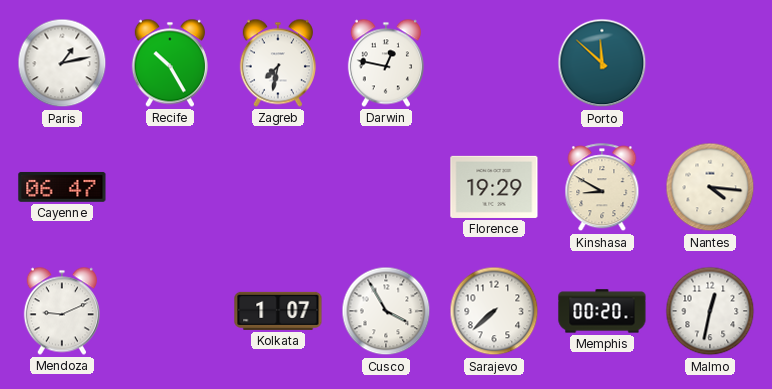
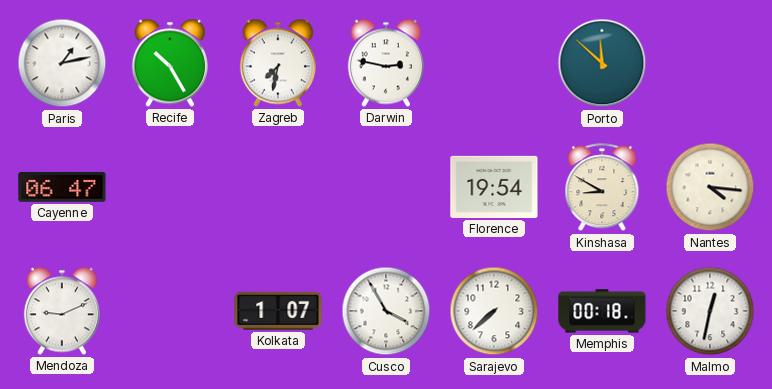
Darwin: 12:47 -> 2:47
Florence: 19:29 -> 19:54
Memphis: 00:20 -> 00:18
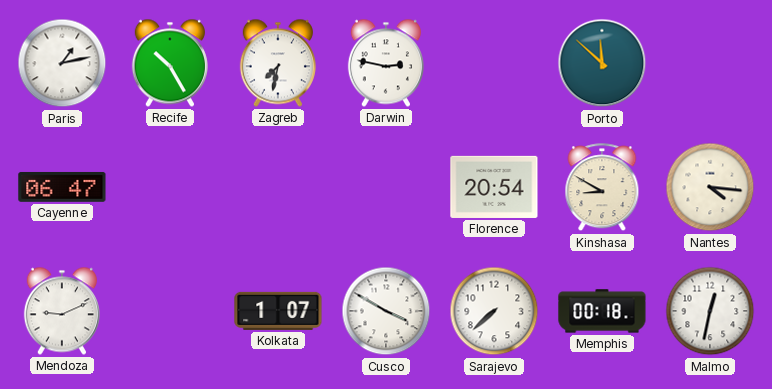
Florence: 19:54 -> 20:54
Cusco: 3:55 -> 3:50
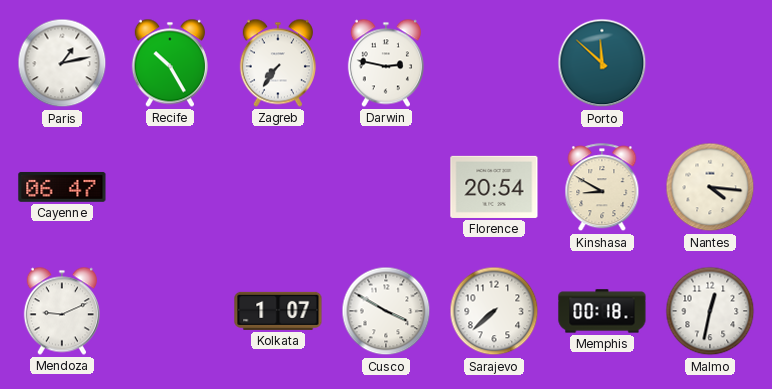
Zagreb: 7:32 -> 7:36
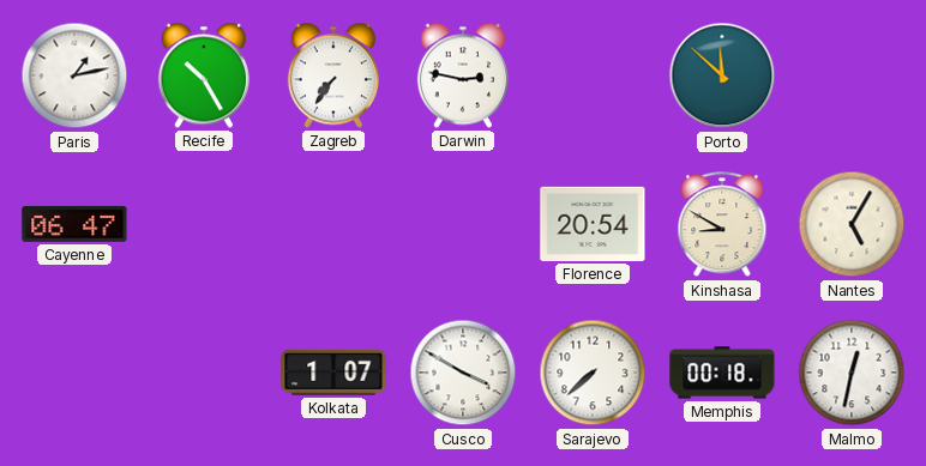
Nantes: 4:16 -> 5:05
Mendoza: 9:11 -> none
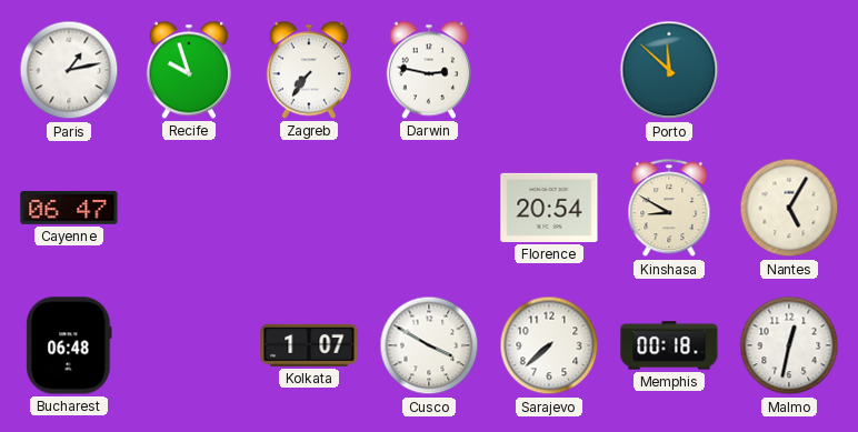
Recife: 10:25 -> 9:57
Bucharest: none -> 06:48
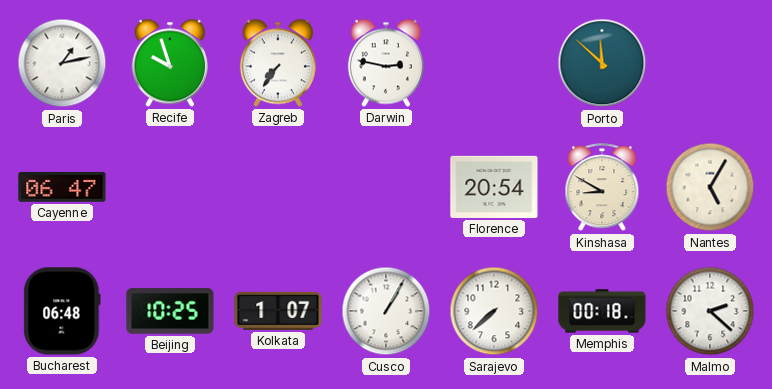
Beijing: none -> 10:25
Cusco: 3:50 -> 1:05
Malmo: 12:32 -> 2:22
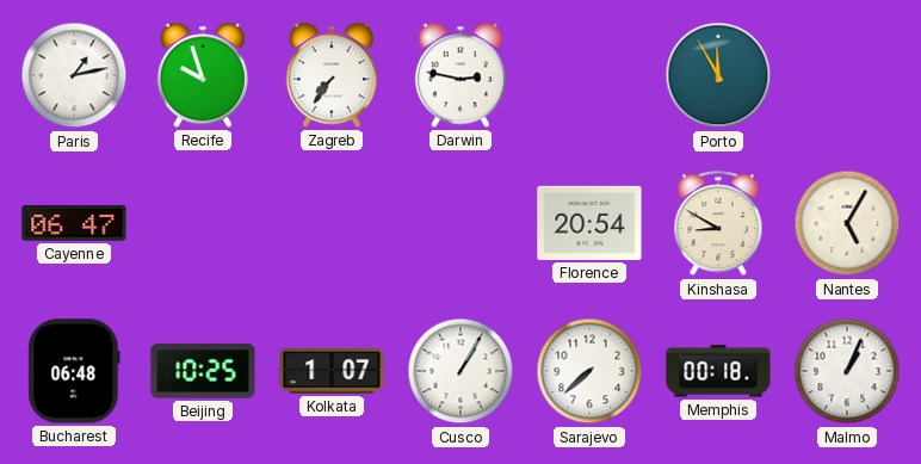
Porto: 11:52 -> 11:55
Malmo: 2:22 -> 1:04
